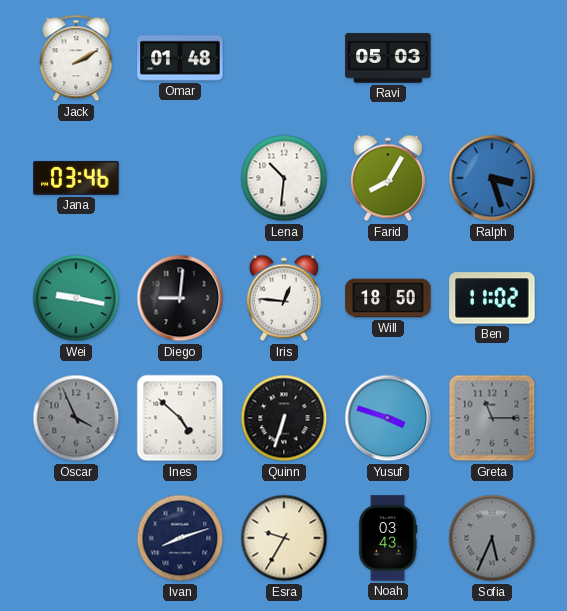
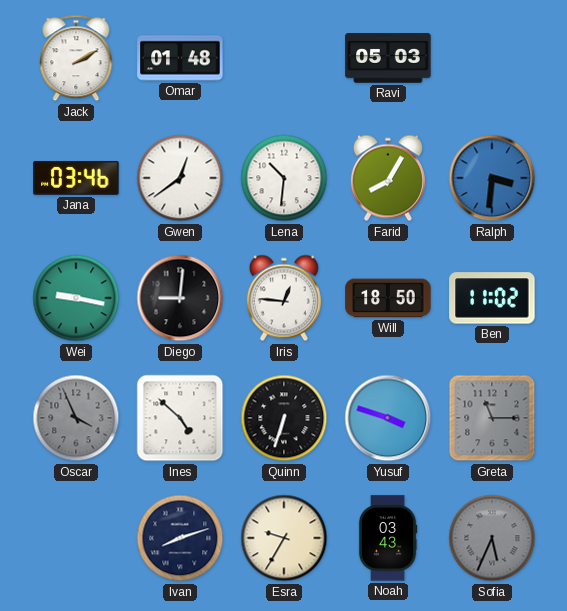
Gwen: none -> 12:39
Ralph: 3:27 -> 3:31
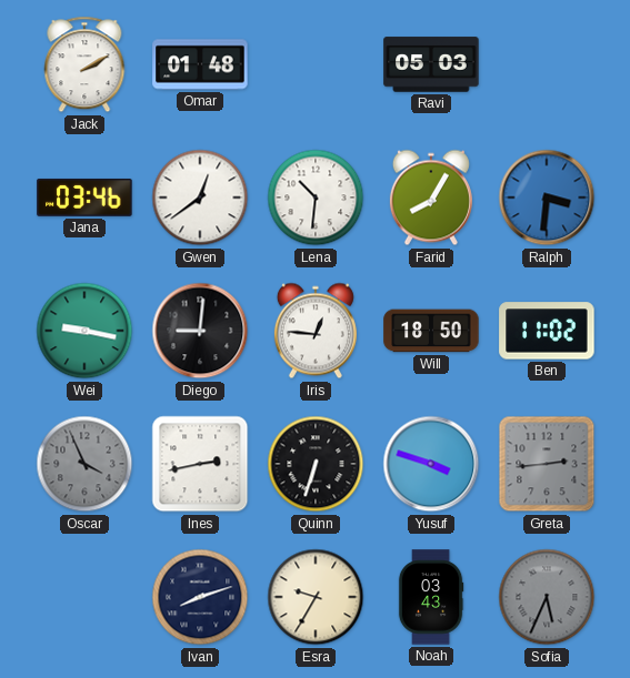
Ines: 4:52 -> 2:43
Greta: 11:15 -> 2:44
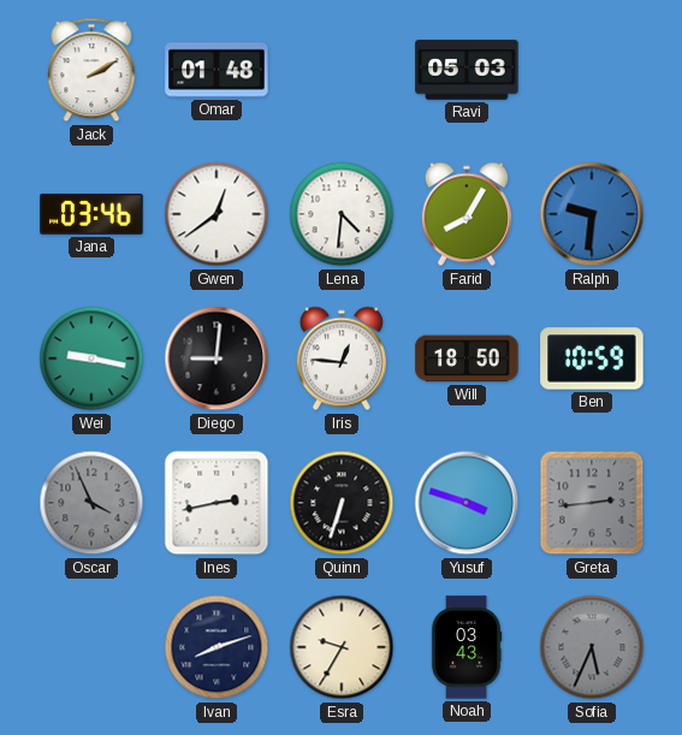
Lena: 10:31 -> 4:31
Ralph: 3:31 -> 9:31
Ben: 11:02 -> 10:59
